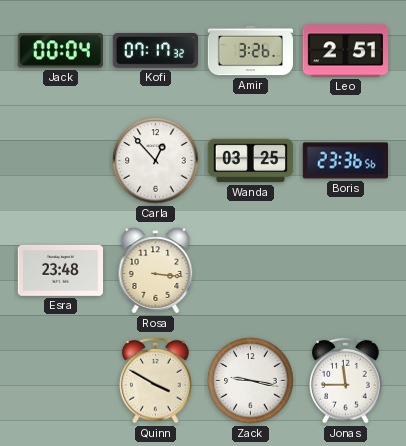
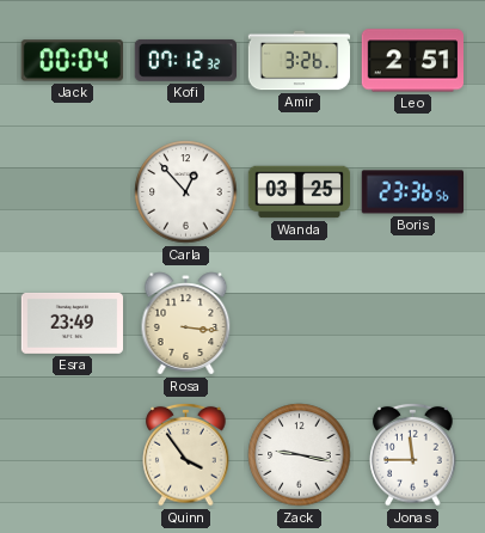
Kofi: 07:17 -> 07:12
Esra: 23:48 -> 23:49
Quinn: 3:50 -> 3:54
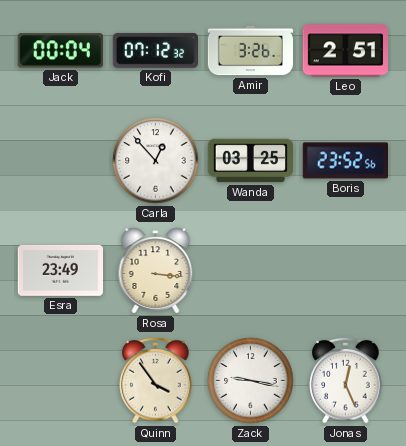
Boris: 23:36 -> 23:52
Jonas: 11:45 -> 12:26
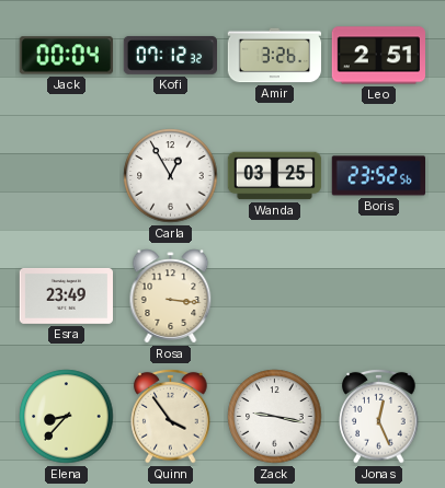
Carla: 12:53 -> 12:55
Elena: none -> 8:37
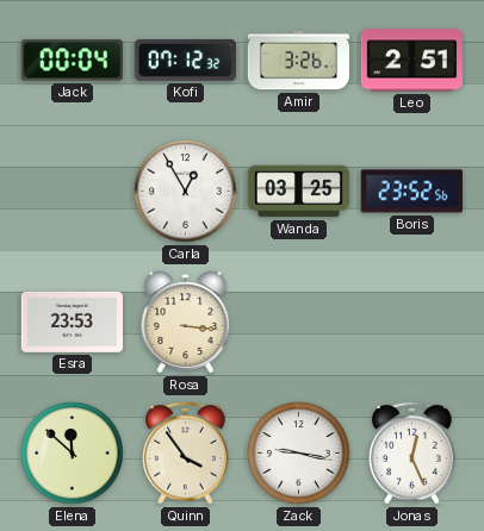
Esra: 23:49 -> 23:53
Elena: 8:37 -> 11:52
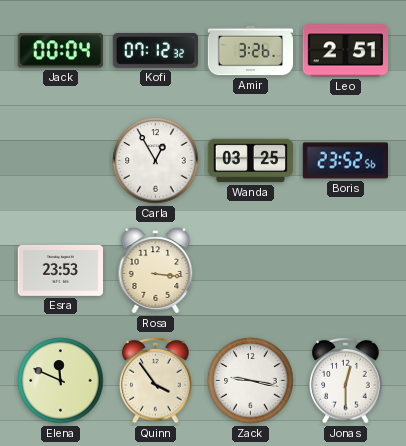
Elena: 11:52 -> 11:49
Jonas: 12:26 -> 12:30
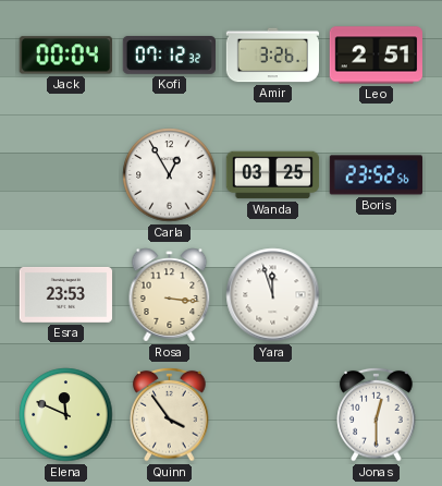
Yara: none -> 11:57
Zack: 9:17 -> none
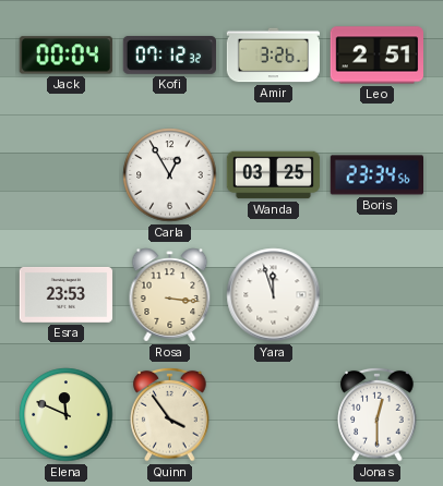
Boris: 23:52 -> 23:34
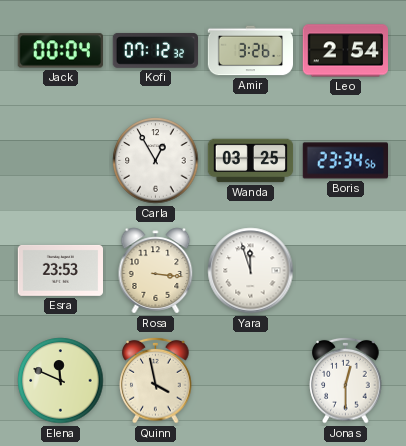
Leo: 2:51 -> 2:54
Quinn: 3:54 -> 3:58
